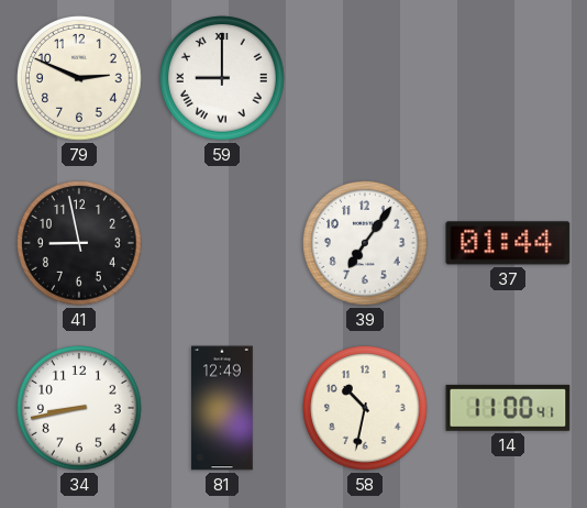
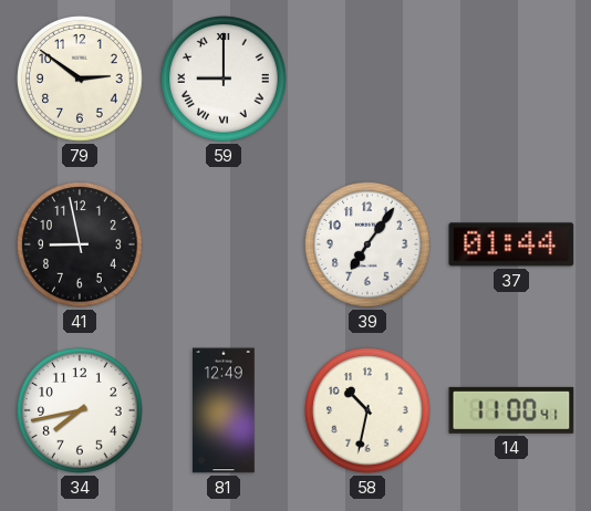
79: 2:49 -> 2:51
34: 8:43 -> 7:43
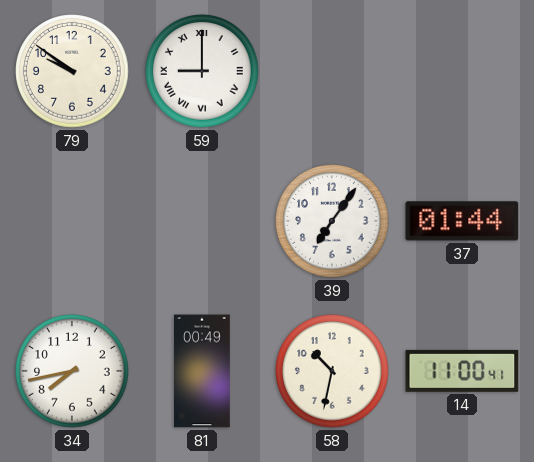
79: 2:51 -> 9:51
41: 8:58 -> none
81: 12:49 -> 00:49
